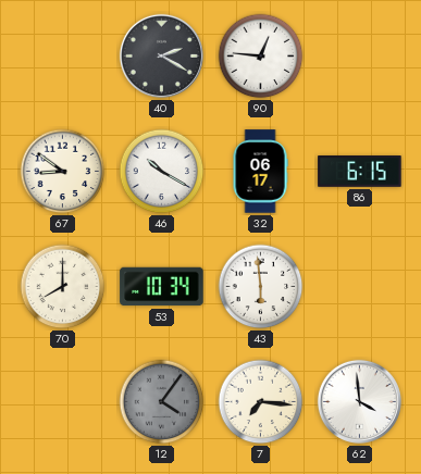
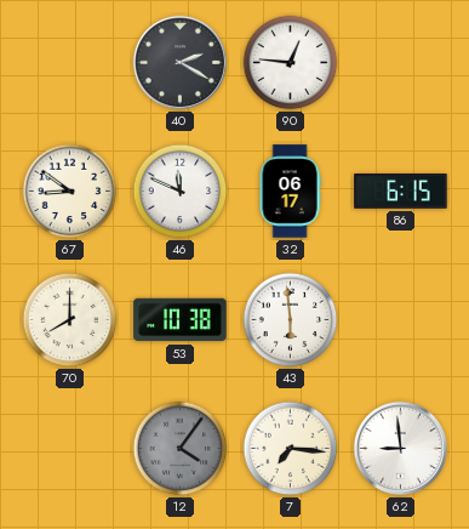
46: 10:20 -> 11:49
53: 10:34 -> 10:38
62: 3:59 -> 8:59
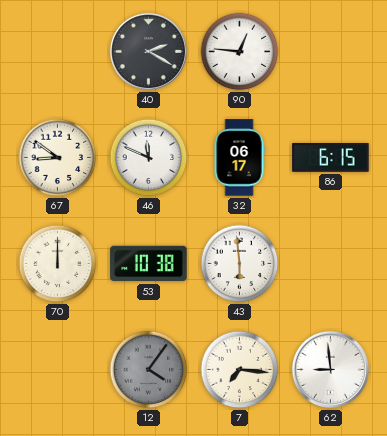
70: 8:00 -> 12:00
